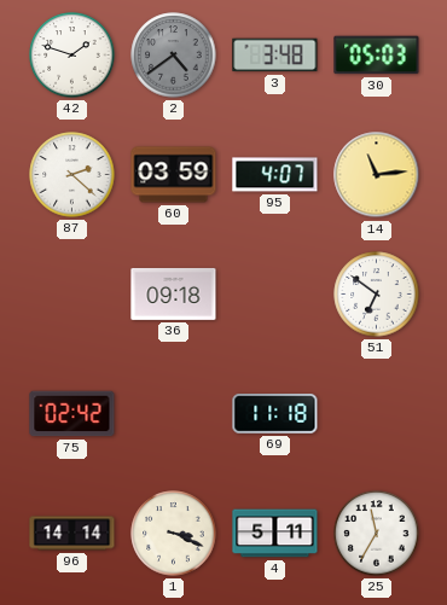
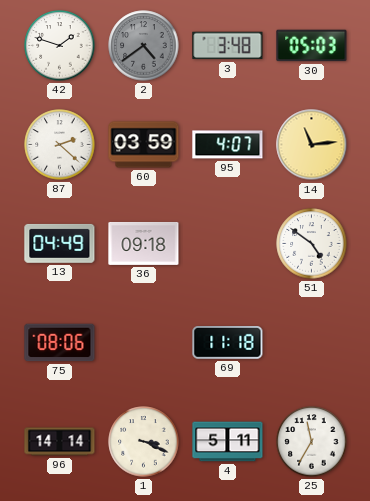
13: none -> 04:49
51: 6:51 -> 4:51
75: 02:42 -> 08:06
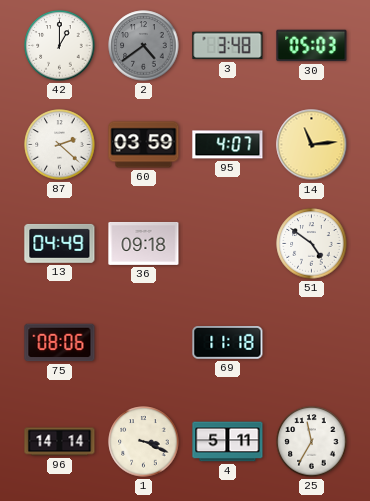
42: 1:48 -> 1:00
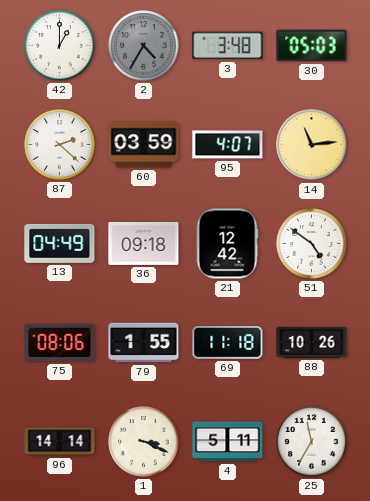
2: 4:39 -> 4:35
21: none -> 12:42
79: none -> 1:55
88: none -> 10:26
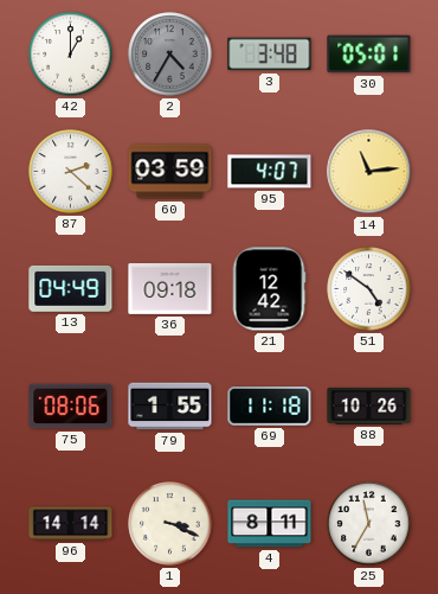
30: 05:03 -> 05:01
4: 5:11 -> 8:11
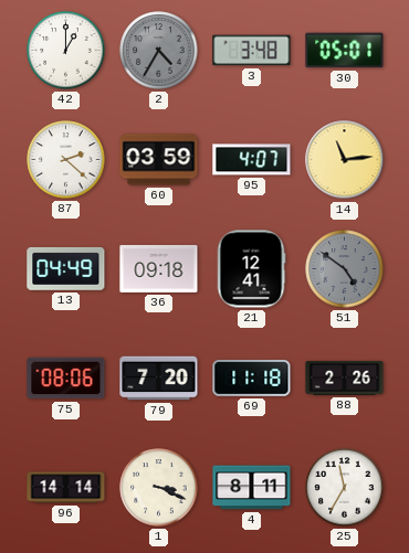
21: 12:42 -> 12:41
51 dial: white -> grey
79: 1:55 -> 7:20
88: 10:26 -> 2:26
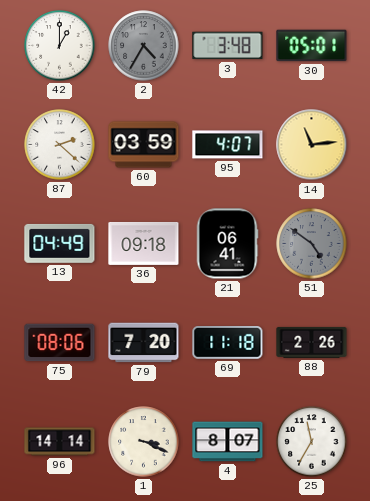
21: 12:41 -> 06:41
4: 8:11 -> 8:07
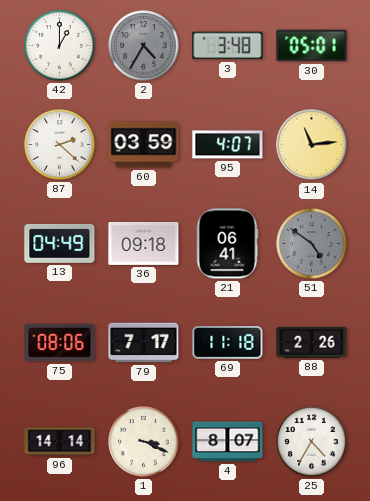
79: 7:20 -> 7:17
25: 11:35 -> 4:35
